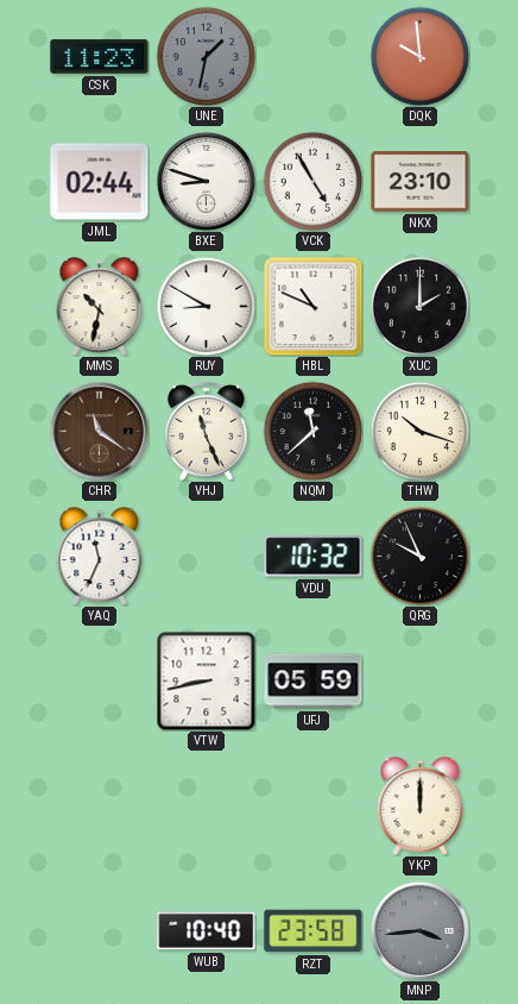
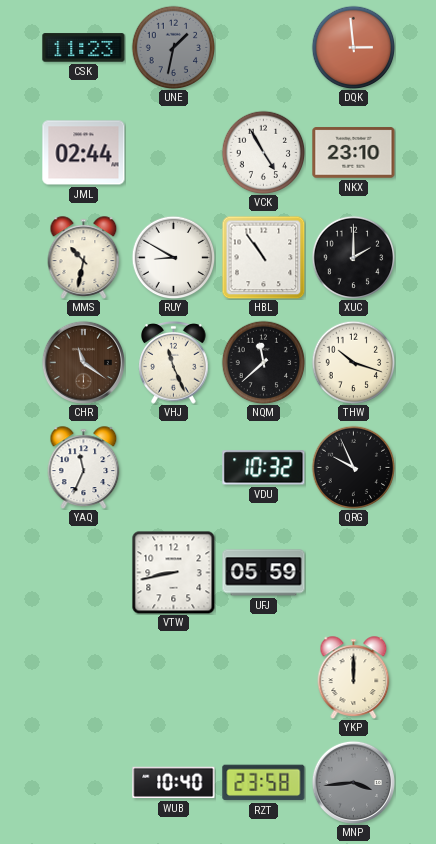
DQK: 9:59 -> 2:59
BXE: 8:48 -> none
HBL: 10:49 -> 10:54
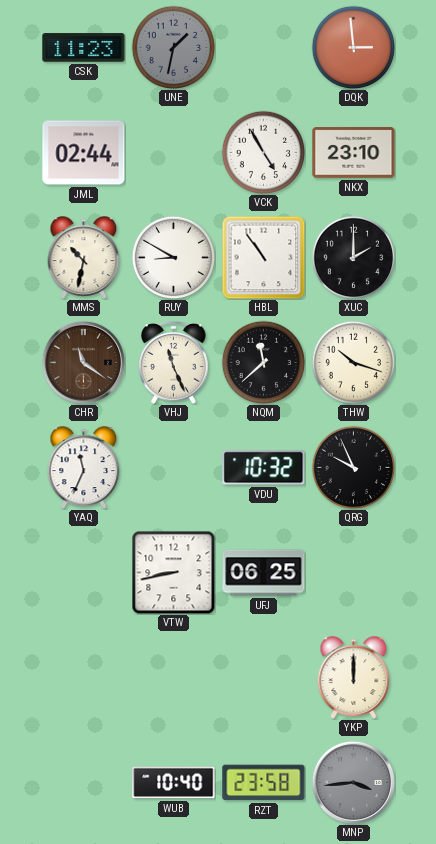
UFJ: 05:59 -> 06:25
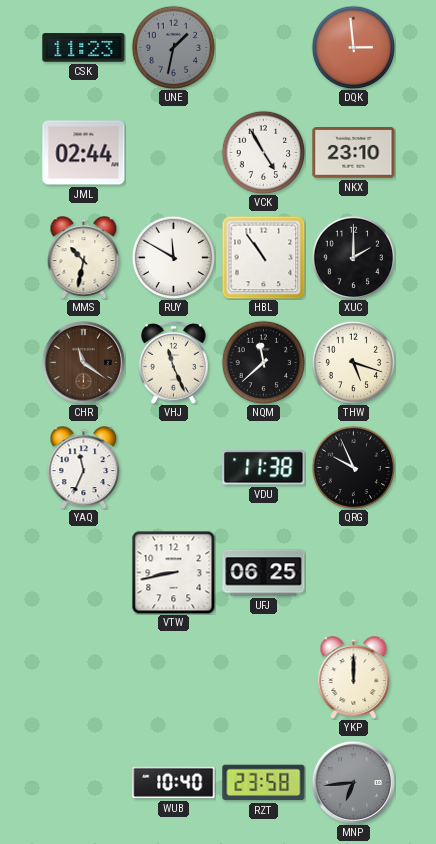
RUY: 8:50 -> 11:50
THW: 10:18 -> 5:18
VDU: 10:32 -> 11:38
MNP: 3:44 -> 6:44
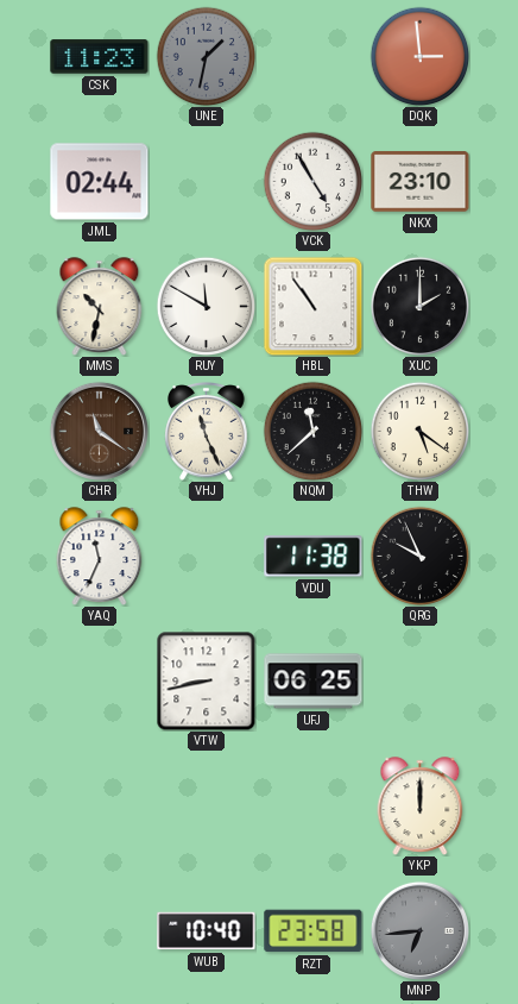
THW: 5:18 -> 5:21
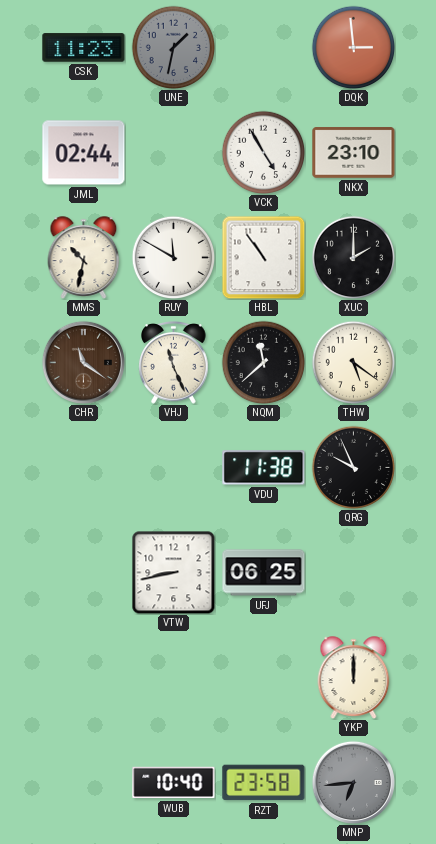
YAQ: 11:34 -> none
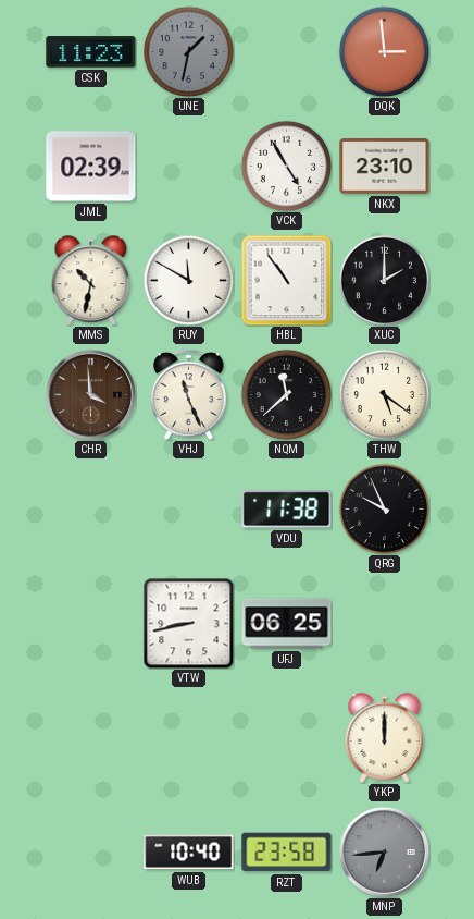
JML: 02:44 -> 02:39
CHR: 11:21 -> 3:59
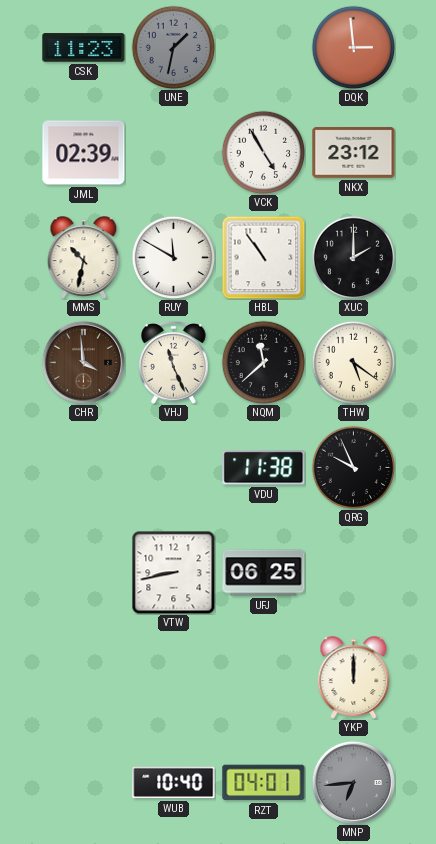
NKX: 23:10 -> 23:12
RZT: 23:58 -> 04:01
